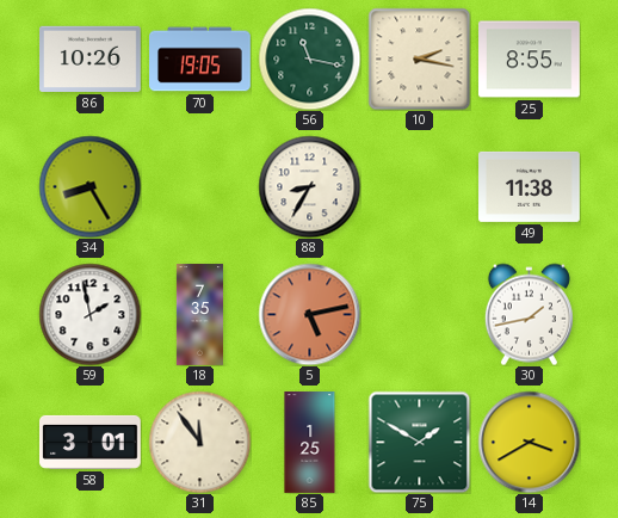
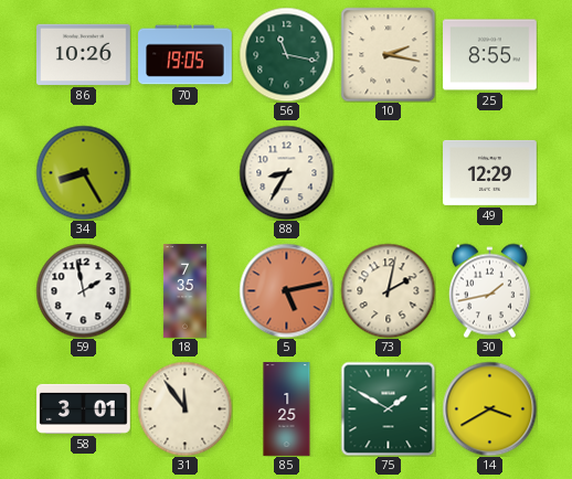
49: 11:38 -> 12:29
73: none -> 2:02
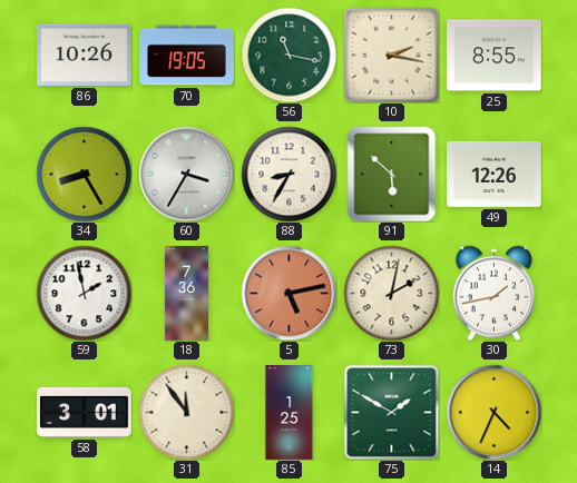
60: none -> 3:35
91: none -> 5:52
49: 12:29 -> 12:26
18: 7:35 -> 7:36
14: 3:40 -> 4:34
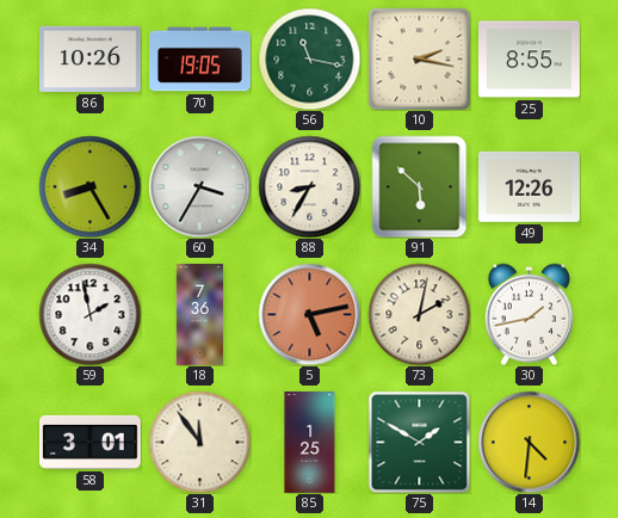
14: 4:34 -> 4:31
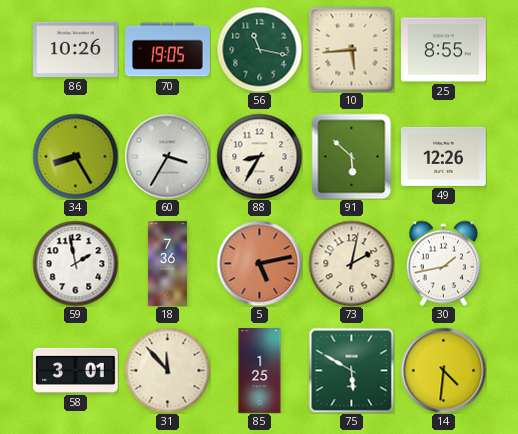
10: 2:17 -> 5:44
31: 11:54 -> 11:53
75: 1:50 -> 5:50
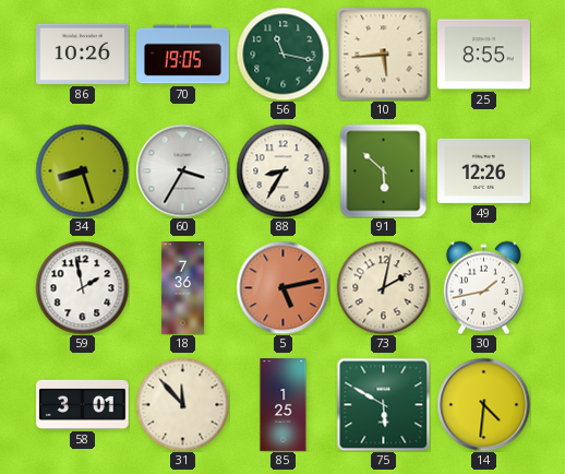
34: 8:25 -> 8:27
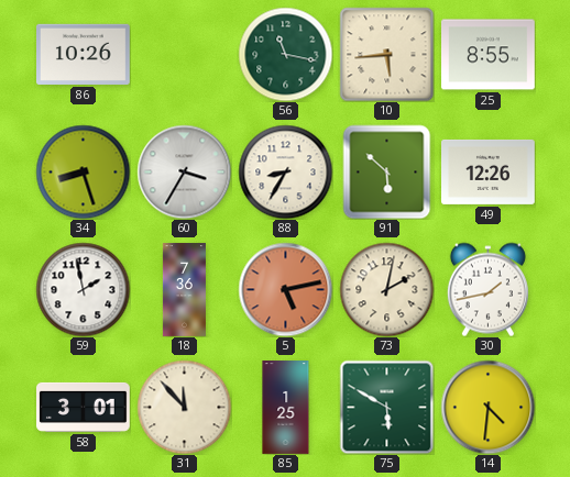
70: 19:05 -> none
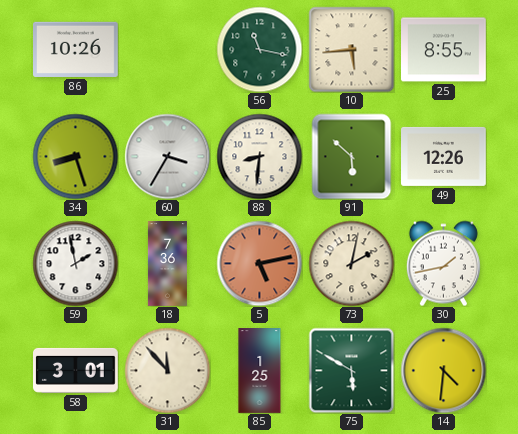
88: 8:35 -> 8:31
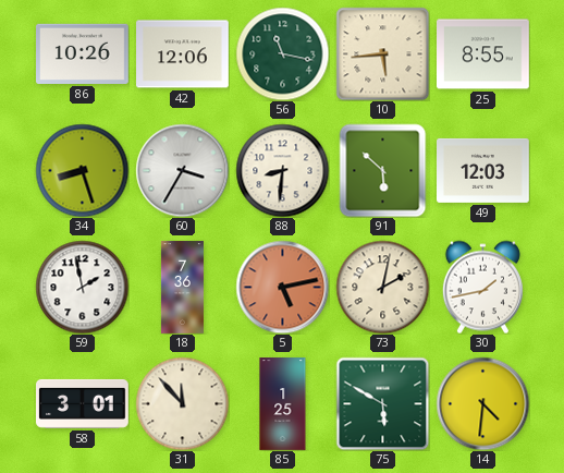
42: none -> 12:06
49: 12:26 -> 12:03
